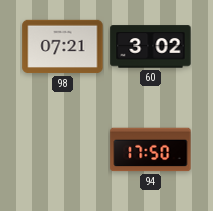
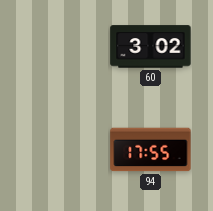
98: 07:21 -> none
94: 17:50 -> 17:55
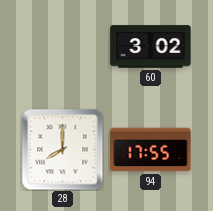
28: none -> 8:00
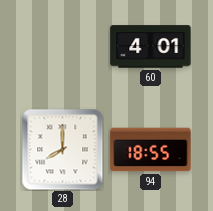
60: 3:02 -> 4:01
94: 17:55 -> 18:55
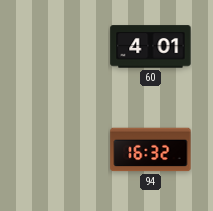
28: 8:00 -> none
94: 18:55 -> 16:32
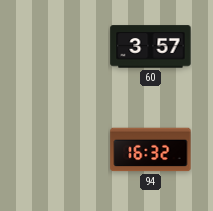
60: 4:01 -> 3:57
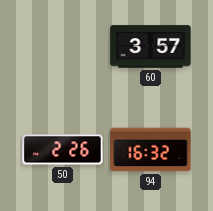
50: none -> 2:26
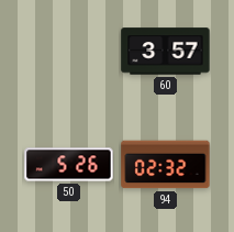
50: 2:26 -> 5:26
94: 16:32 -> 02:32
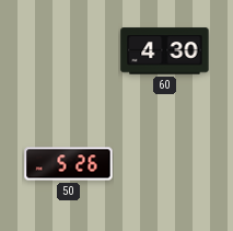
60: 3:57 -> 4:30
94: 02:32 -> none
